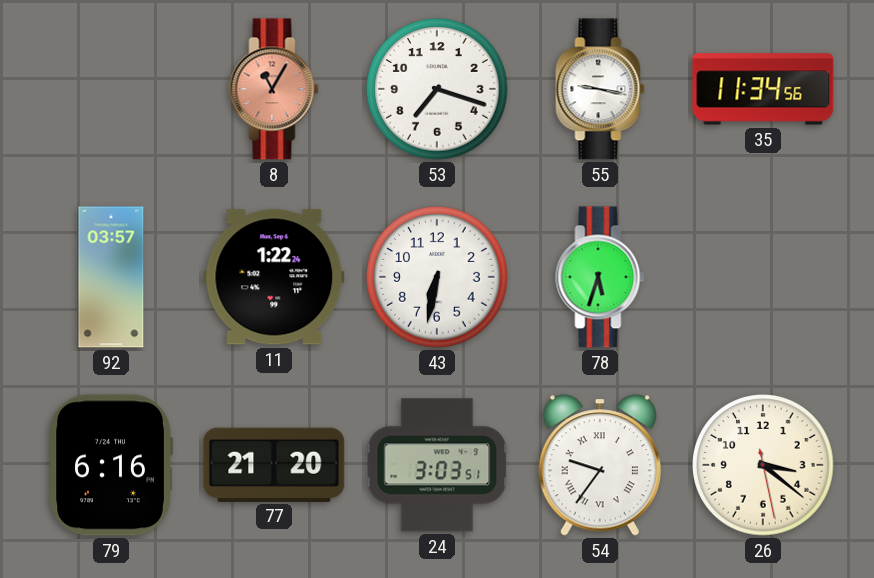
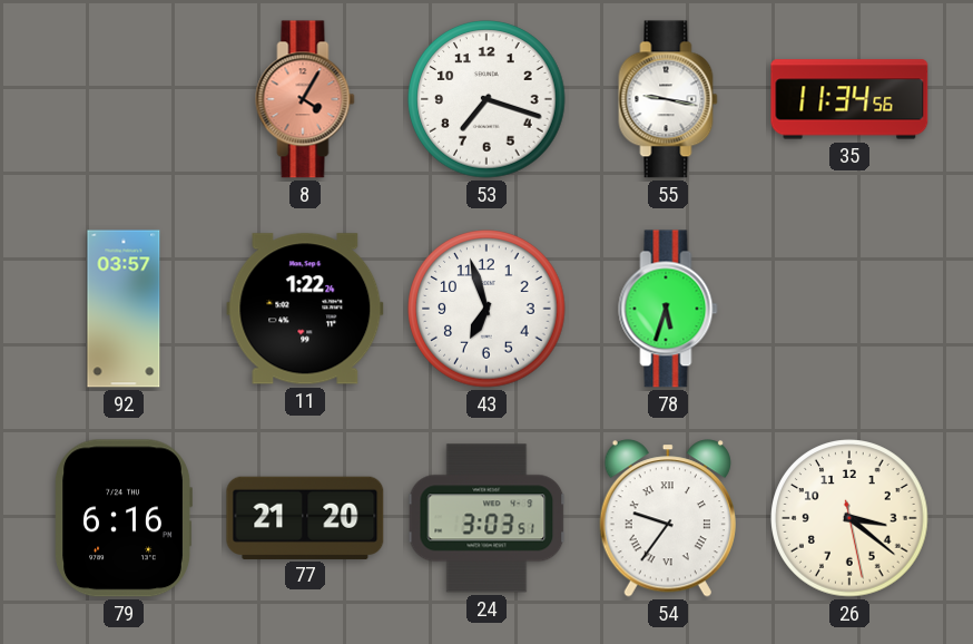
8: 11:05 -> 4:05
43: 6:32 -> 6:57
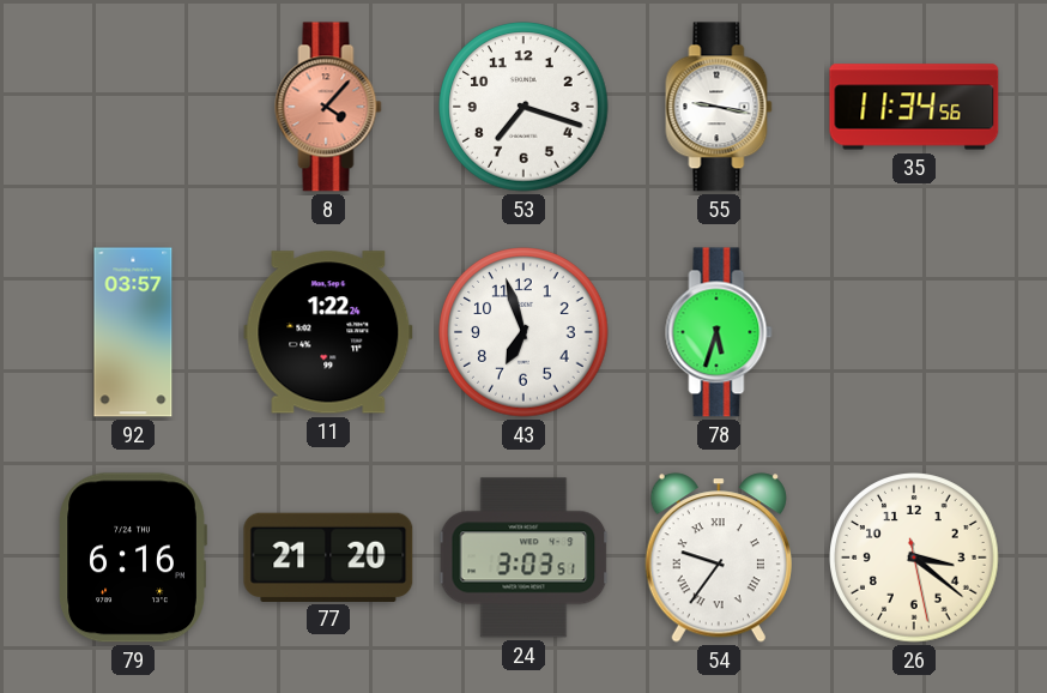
8: 4:05 -> 4:07
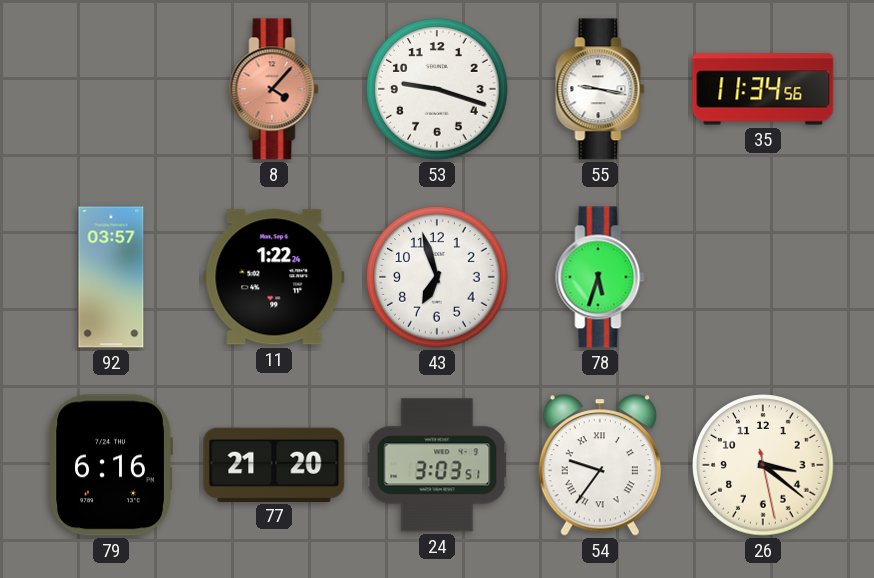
53: 7:18 -> 9:18
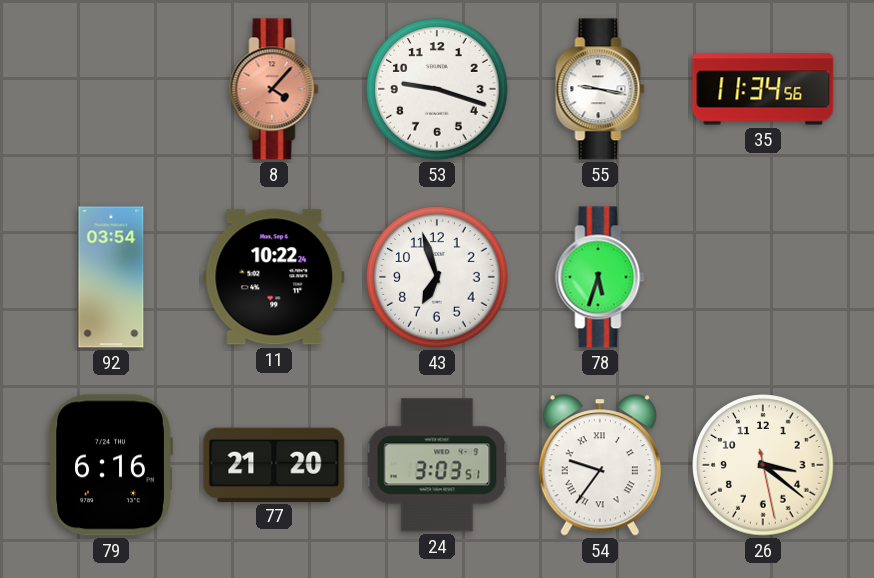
92: 03:57 -> 03:54
11: 1:22 -> 10:22
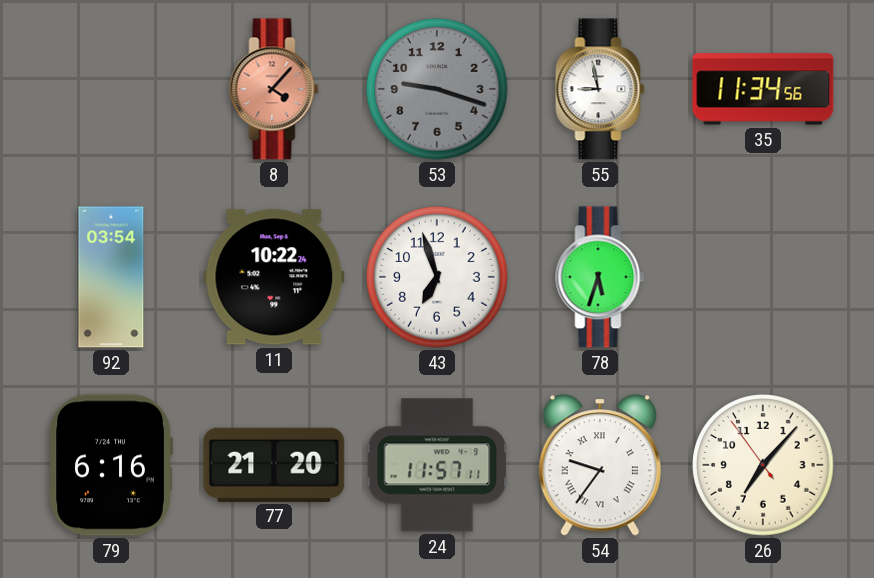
53 dial: white -> grey
55: 9:17 -> 8:58
24: 3:03 -> 11:57
26: 3:21 -> 7:06
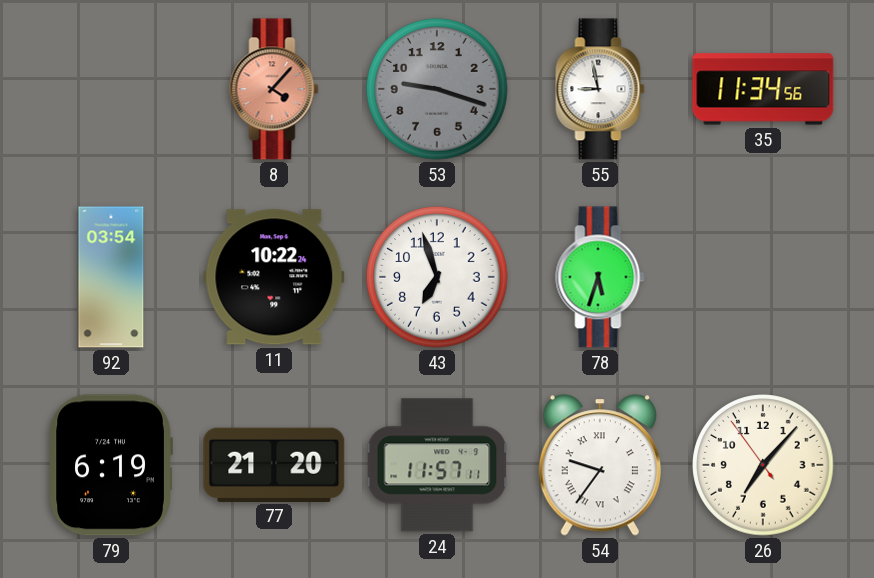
79: 6:16 -> 6:19
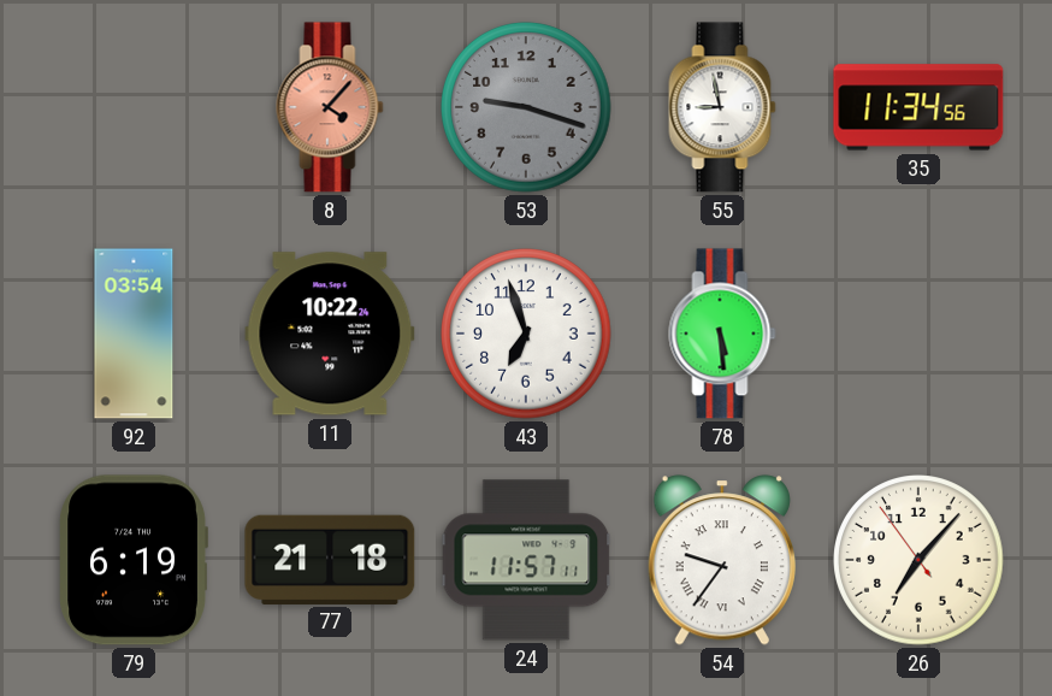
78: 5:33 -> 5:29
77: 21:20 -> 21:18
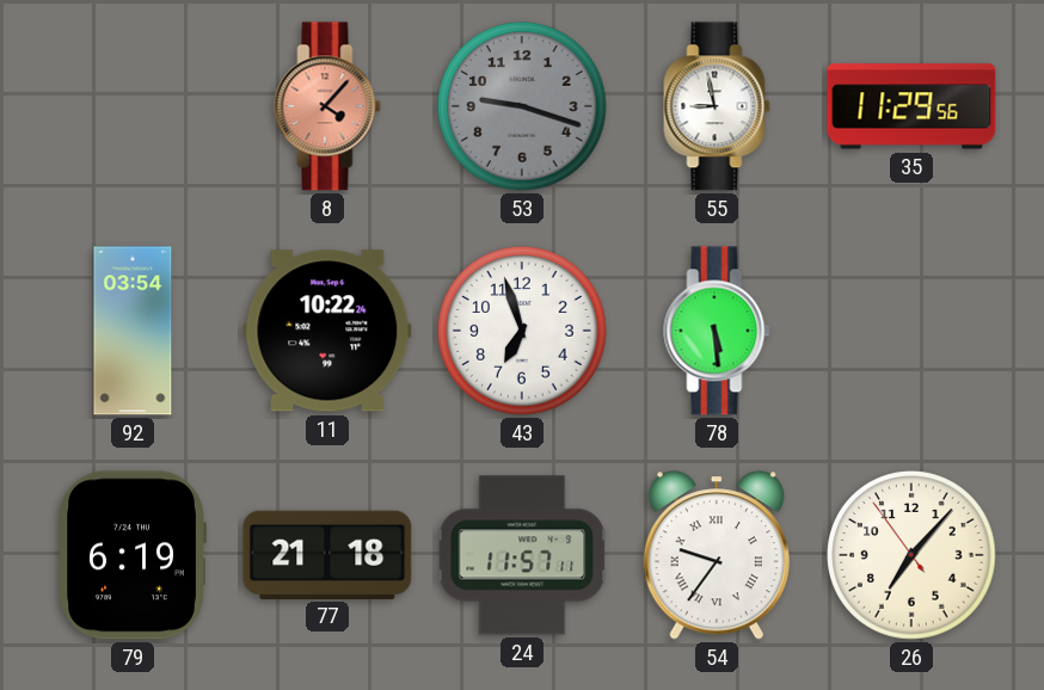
35: 11:34 -> 11:29
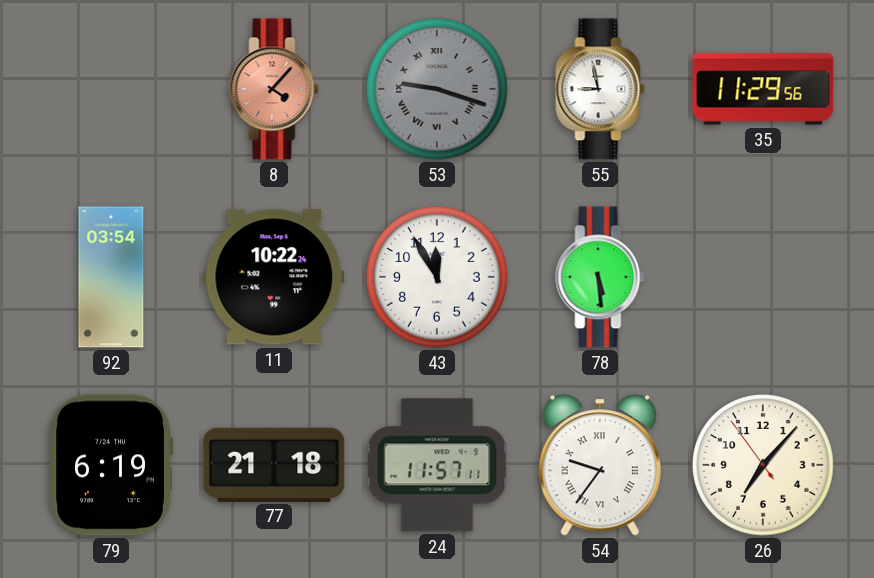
53 numerals: Arabic -> Roman
43: 6:57 -> 11:55
